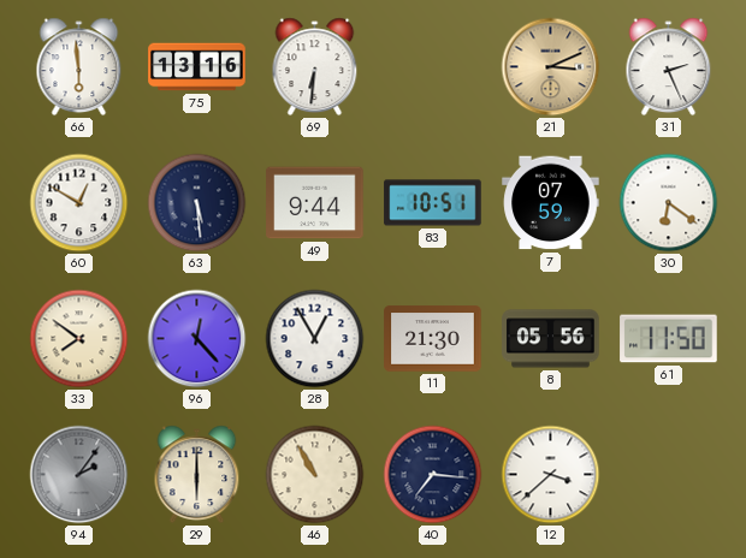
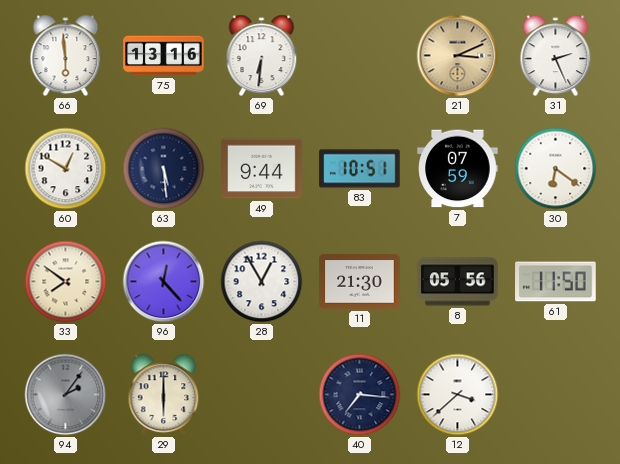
46: 10:55 -> none
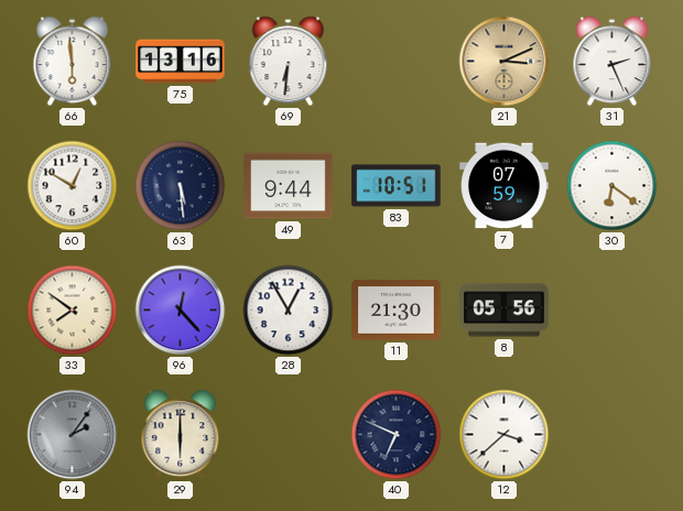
61: 11:50 -> none
40: 7:16 -> 6:49
